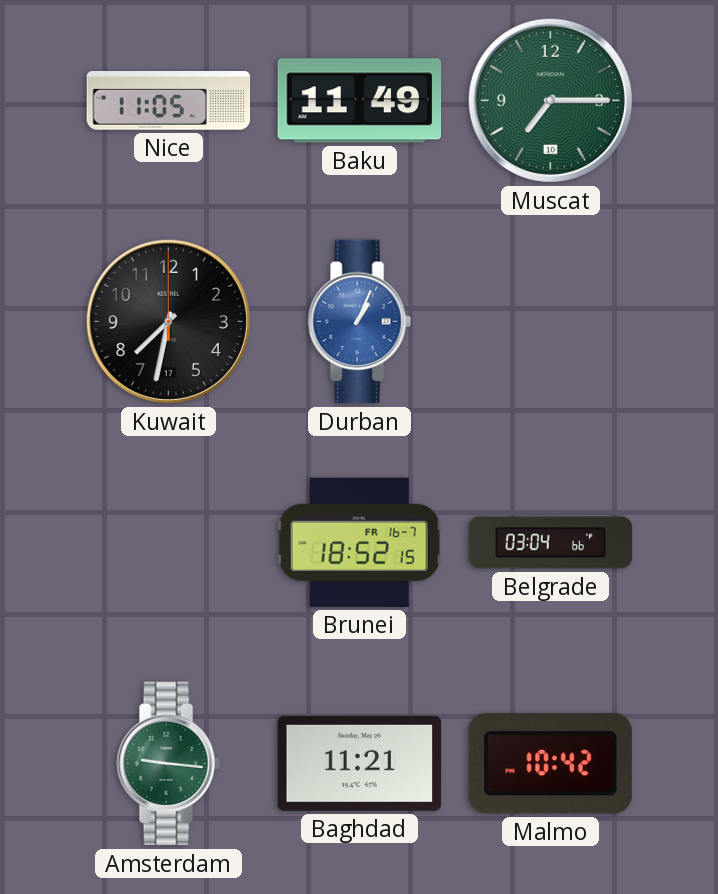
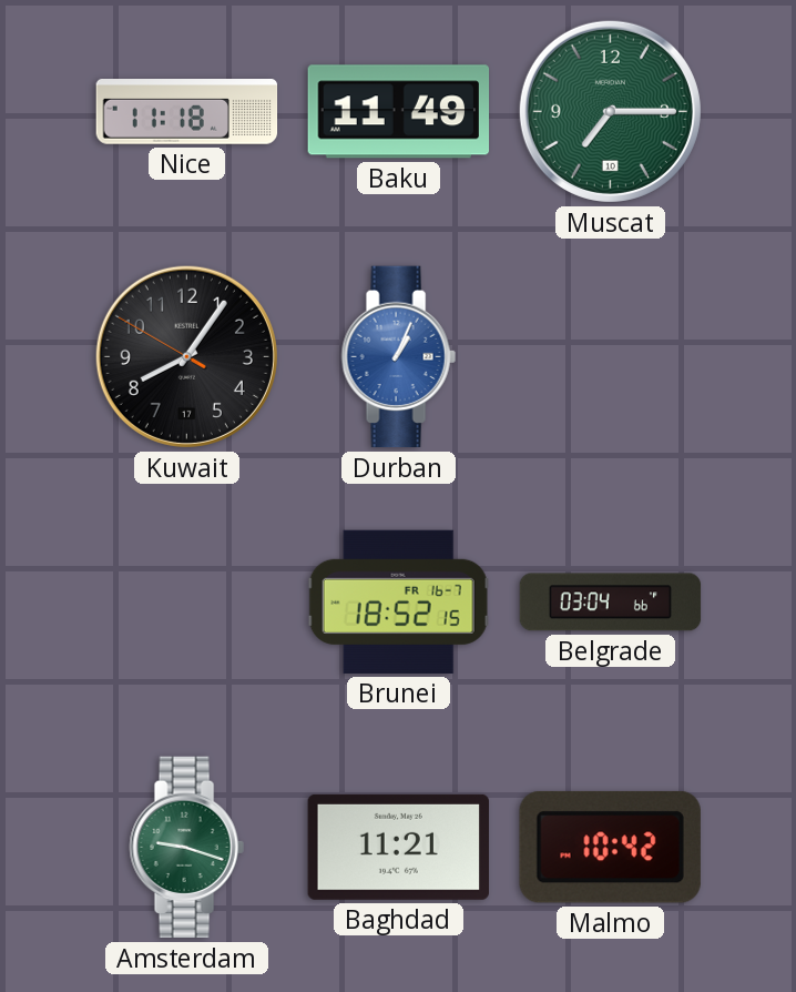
Nice: 11:05 -> 11:18
Kuwait: 7:32 -> 8:05
Amsterdam: 9:16 -> 9:18
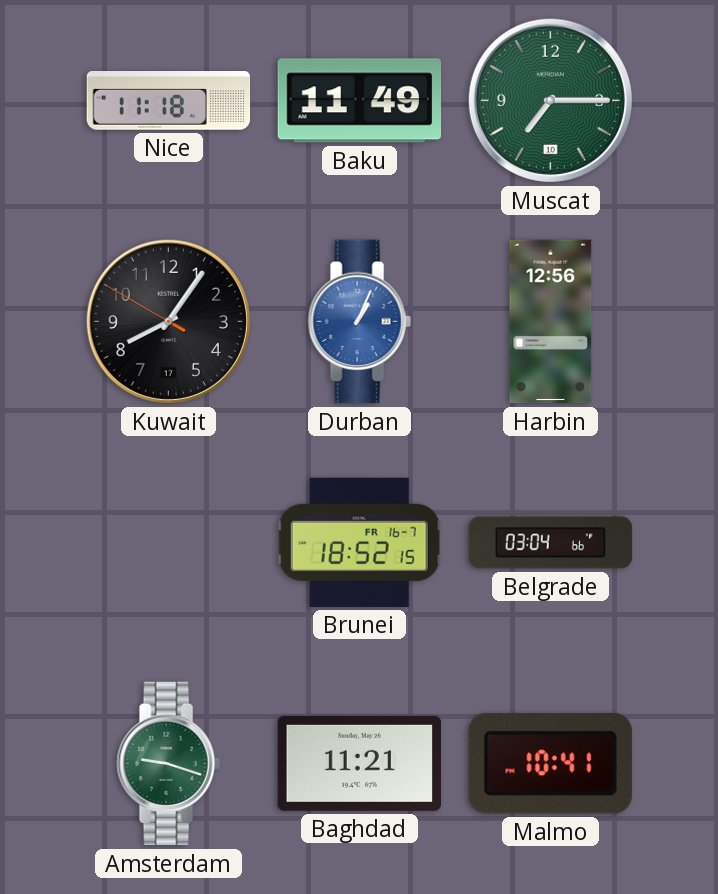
Harbin: none -> 12:56
Malmo: 10:42 -> 10:41
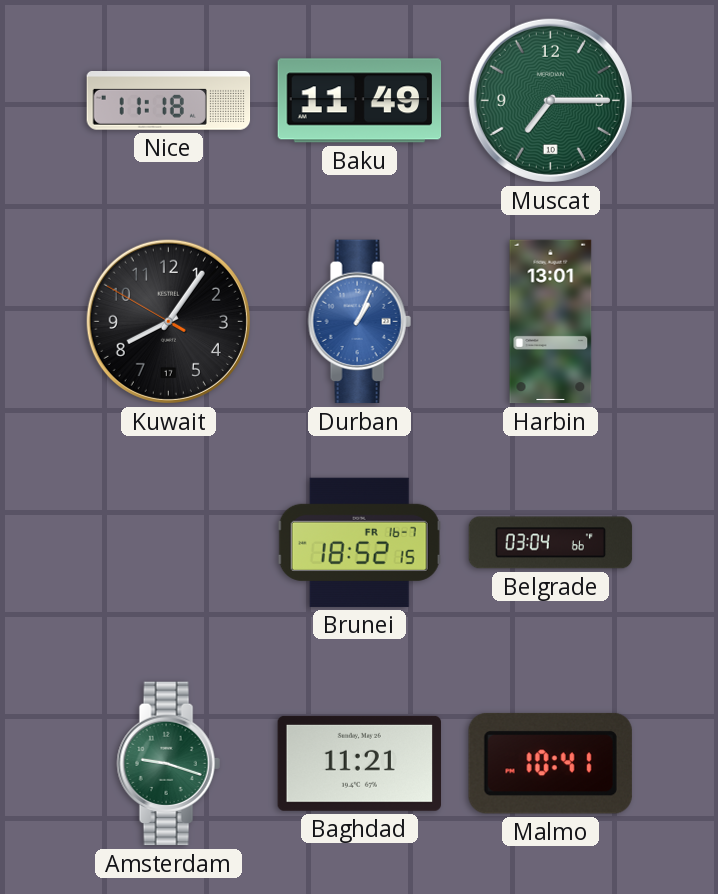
Harbin: 12:56 -> 13:01
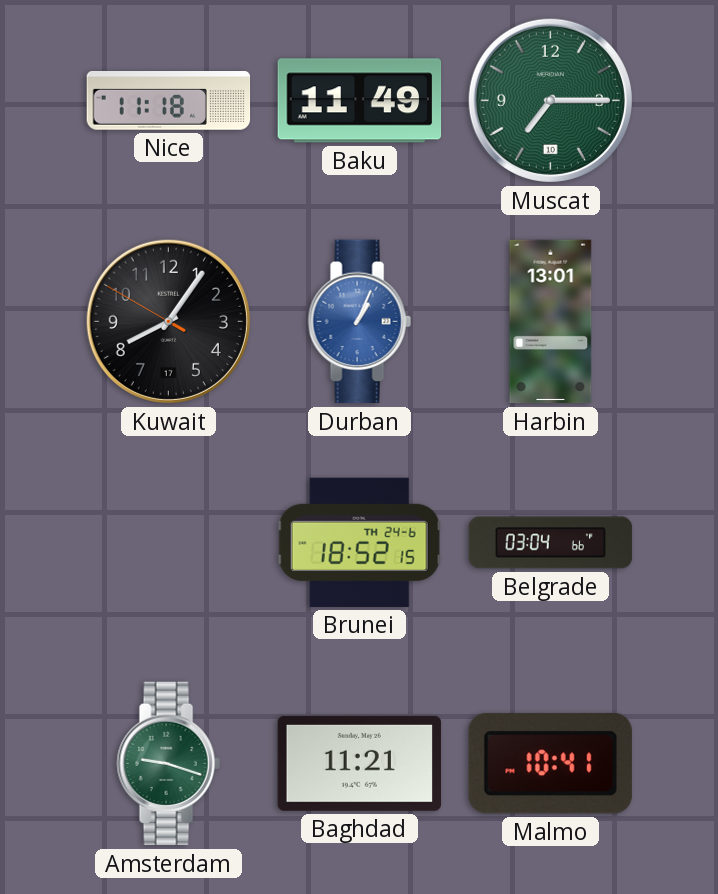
Brunei date: FR 16-7 -> TH 24-6
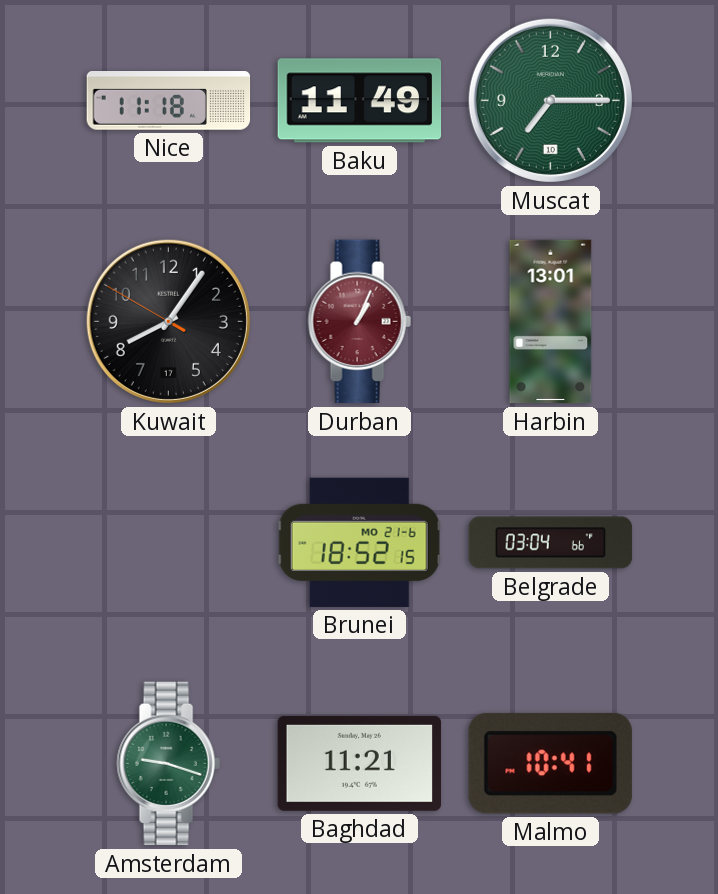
Durban dial: blue -> burgundy
Brunei date: TH 24-6 -> MO 21-6
